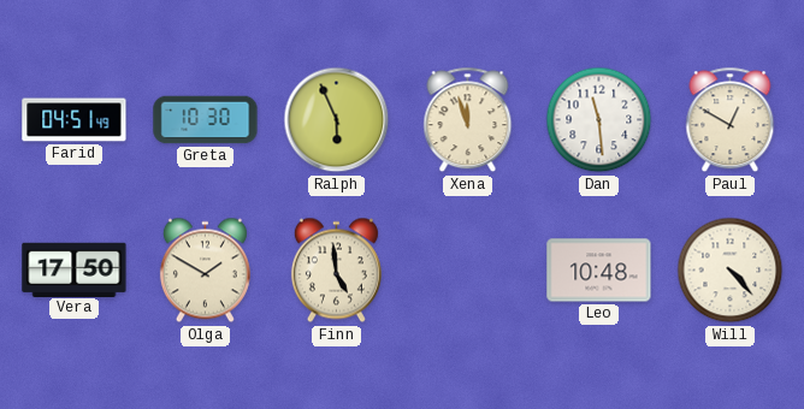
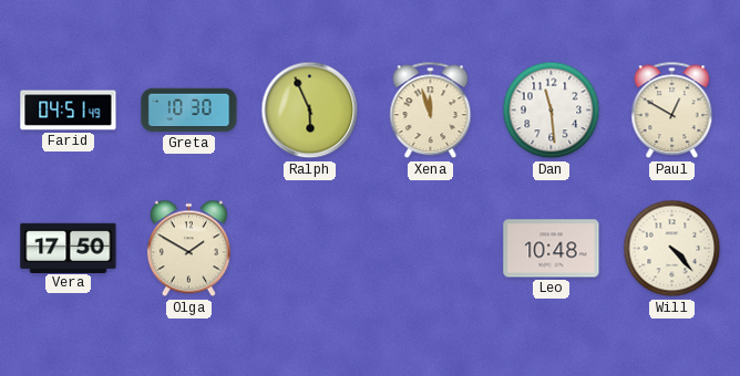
Finn: 4:59 -> none
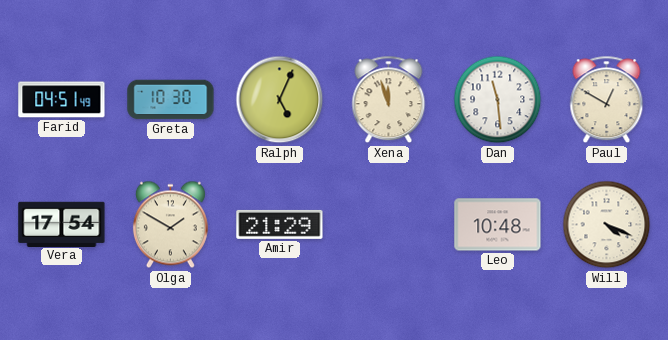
Ralph: 5:56 -> 5:04
Vera: 17:50 -> 17:54
Amir: none -> 21:29
Will: 4:23 -> 4:19
